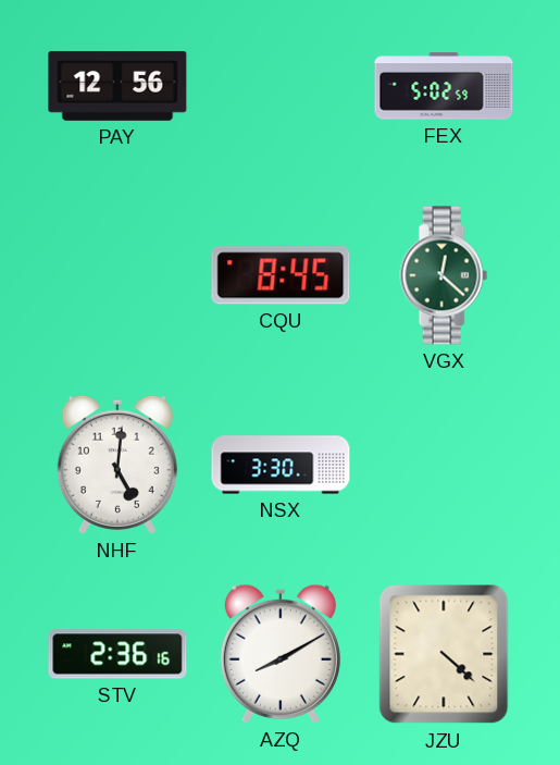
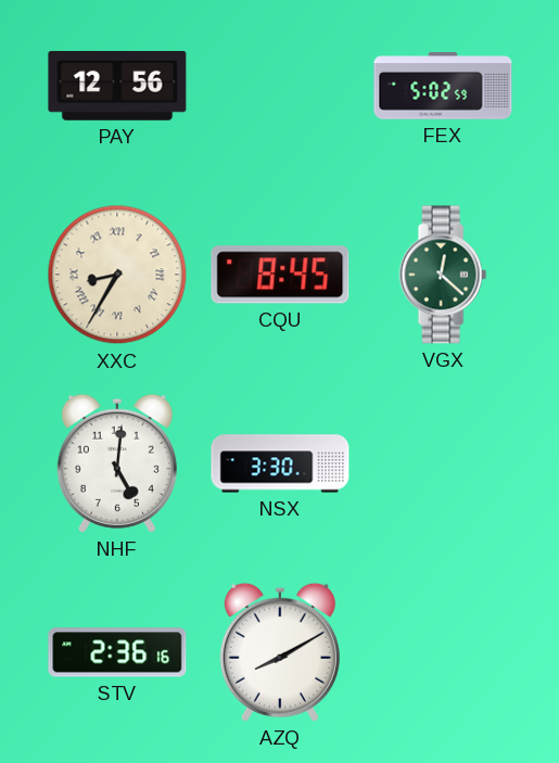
XXC: none -> 8:35
JZU: 4:22 -> none
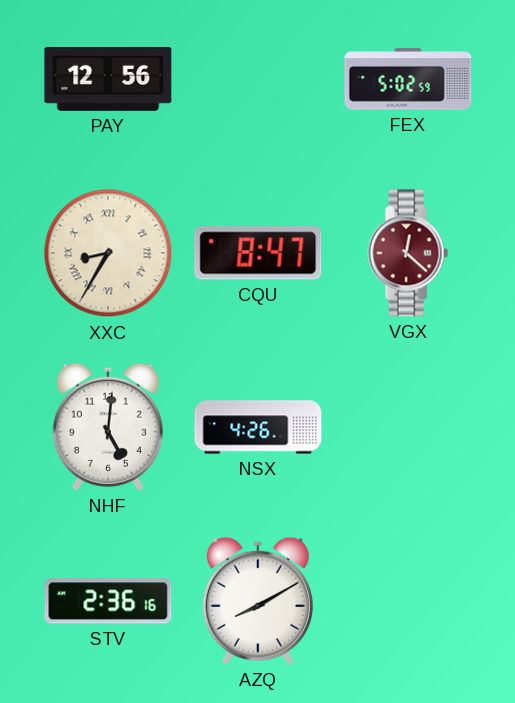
CQU: 8:45 -> 8:47
VGX dial: green -> burgundy
NSX: 3:30 -> 4:26
